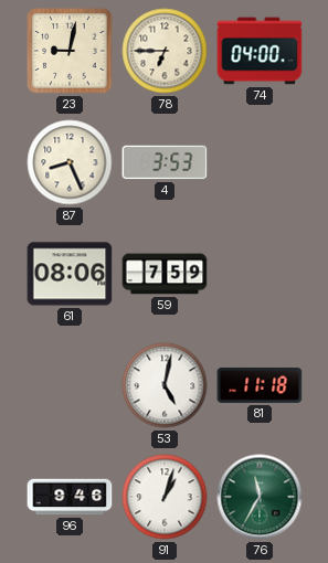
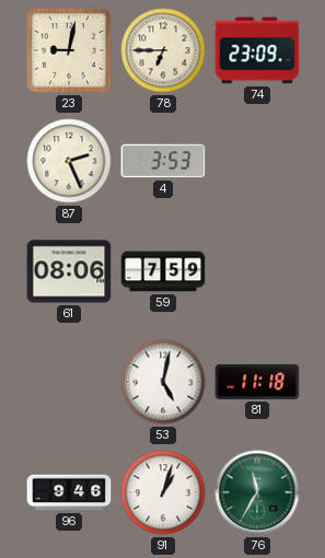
74: 04:00 -> 23:09
87: 8:26 -> 2:26
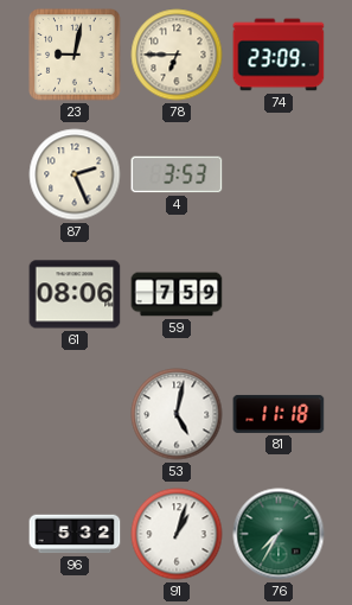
96: 9:46 -> 5:32
76: 11:35 -> 7:35
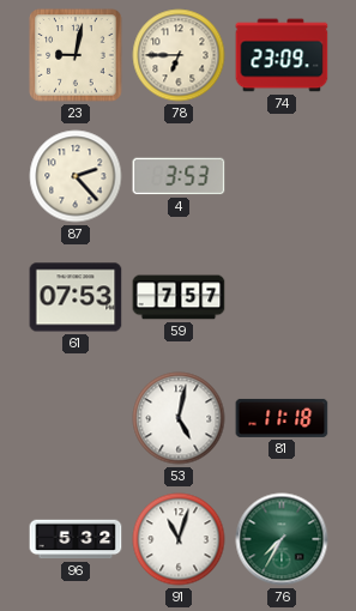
87: 2:26 -> 2:23
61: 08:06 -> 07:53
59: 7:59 -> 7:57
91: 1:03 -> 11:03
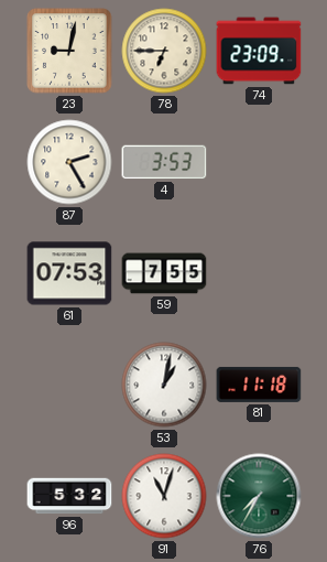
87: 2:23 -> 2:25
59: 7:57 -> 7:55
53: 5:02 -> 1:02
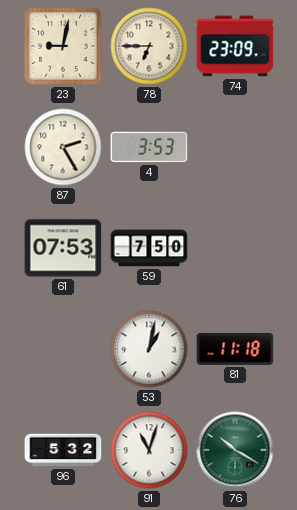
59: 7:55 -> 7:50
76: 7:35 -> 10:20
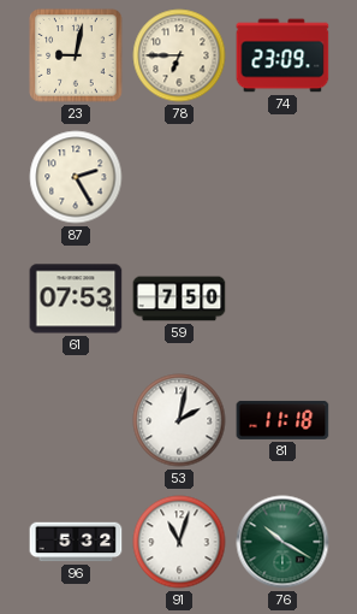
4: 3:53 -> none
53: 1:02 -> 2:02
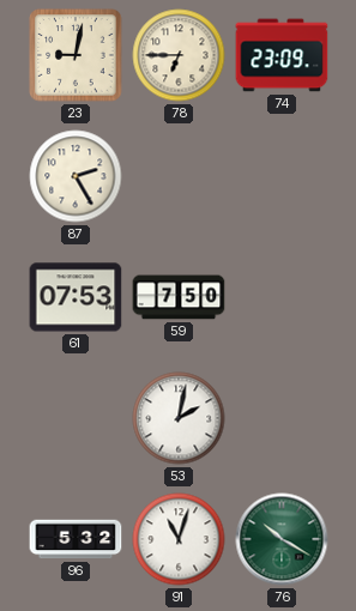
81: 11:18 -> none
